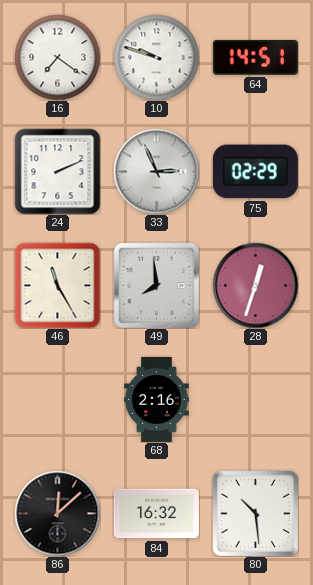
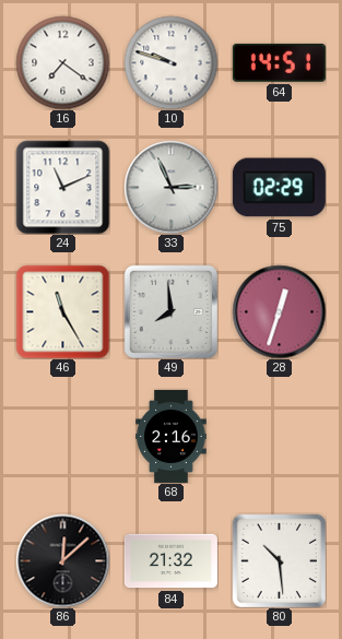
24: 2:11 -> 11:11
84: 16:32 -> 21:32
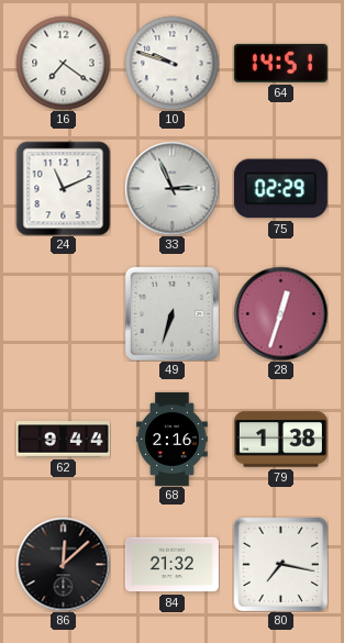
46: 11:25 -> none
49: 7:59 -> 6:33
62: none -> 9:44
79: none -> 1:38
80: 10:29 -> 7:17
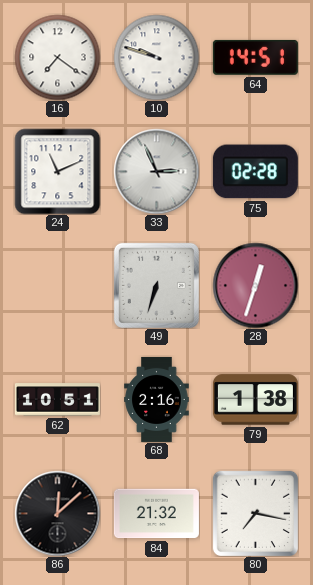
75: 02:29 -> 02:28
62: 9:44 -> 10:51
